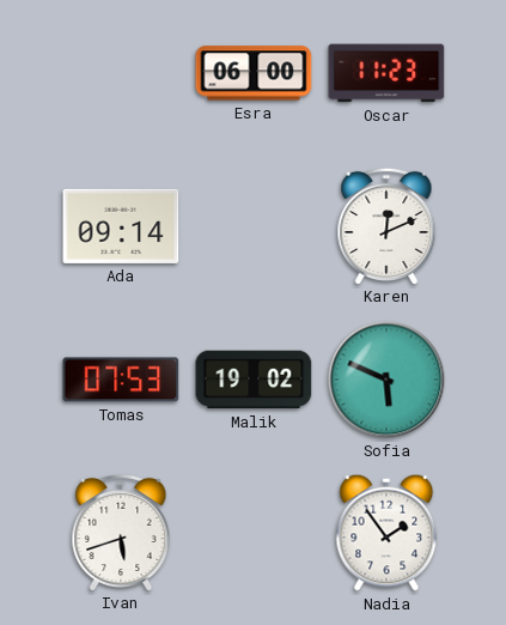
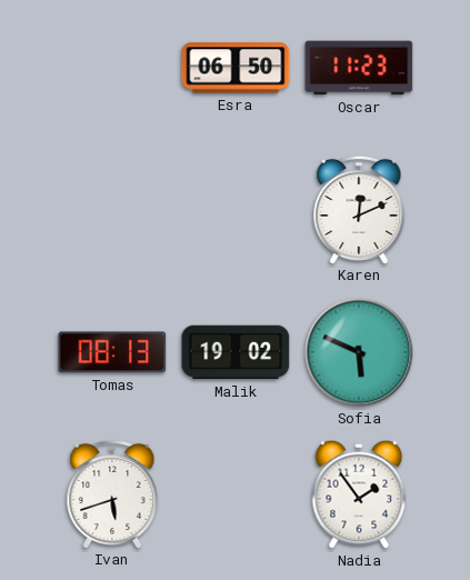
Esra: 06:00 -> 06:50
Ada: 09:14 -> none
Tomas: 07:53 -> 08:13
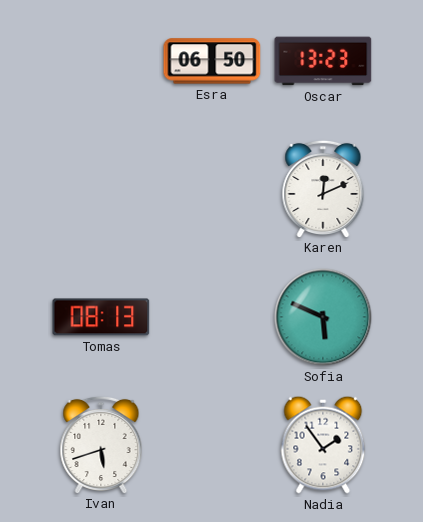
Oscar: 11:23 -> 13:23
Malik: 19:02 -> none
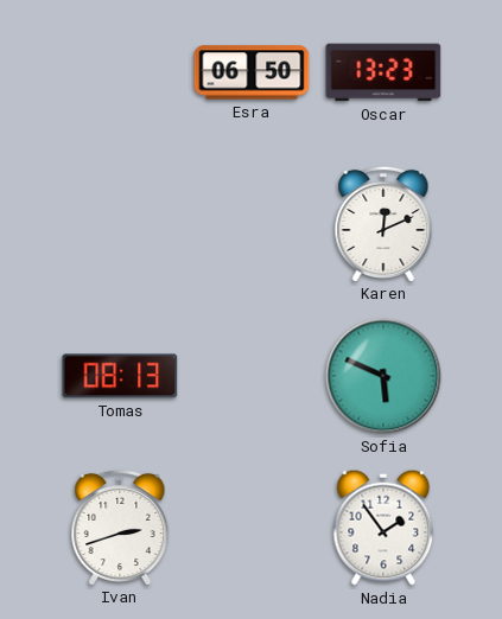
Ivan: 5:42 -> 2:42
